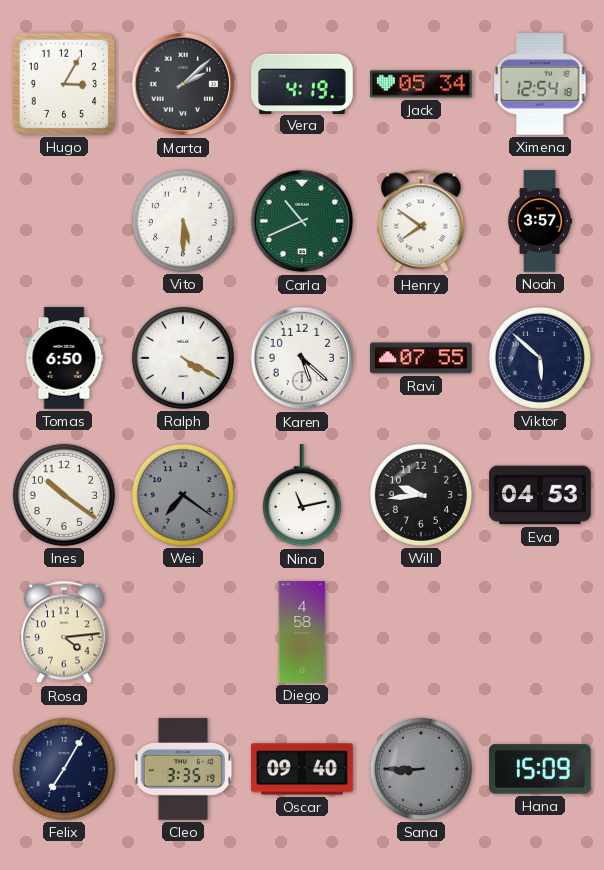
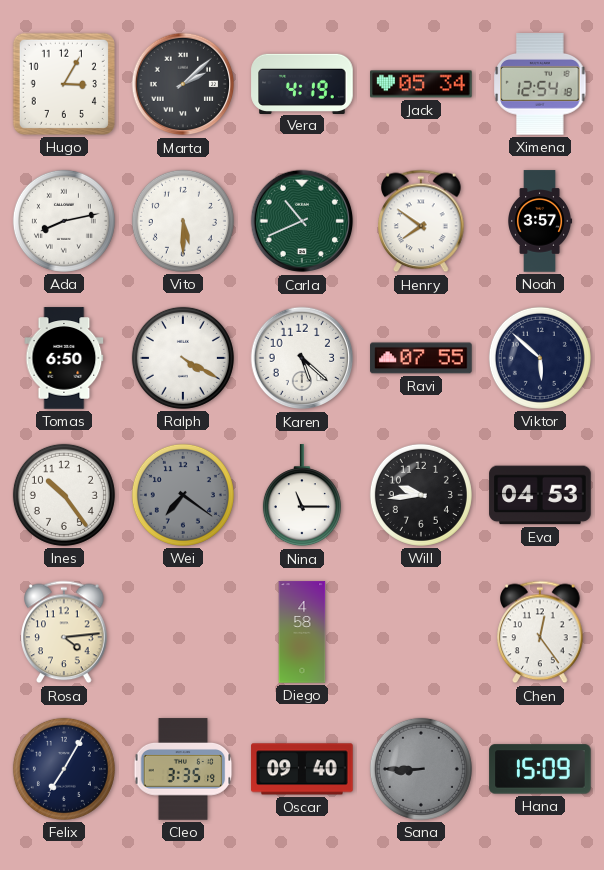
Ada: none -> 8:13
Ines: 10:21 -> 10:24
Nina: 11:13 -> 11:15
Chen: none -> 12:24
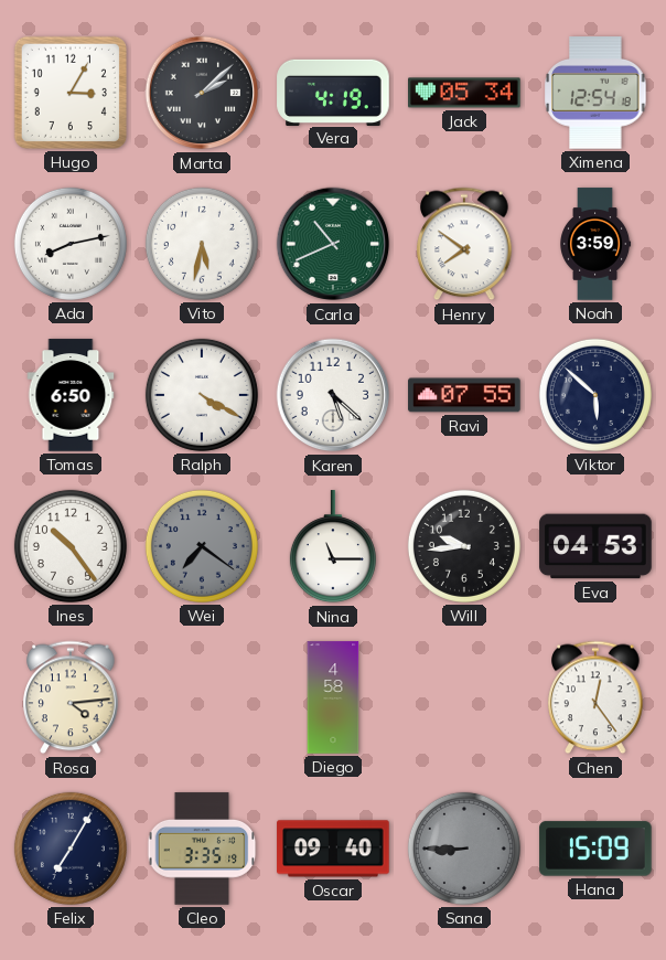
Vito: 5:30 -> 5:32
Noah: 3:57 -> 3:59
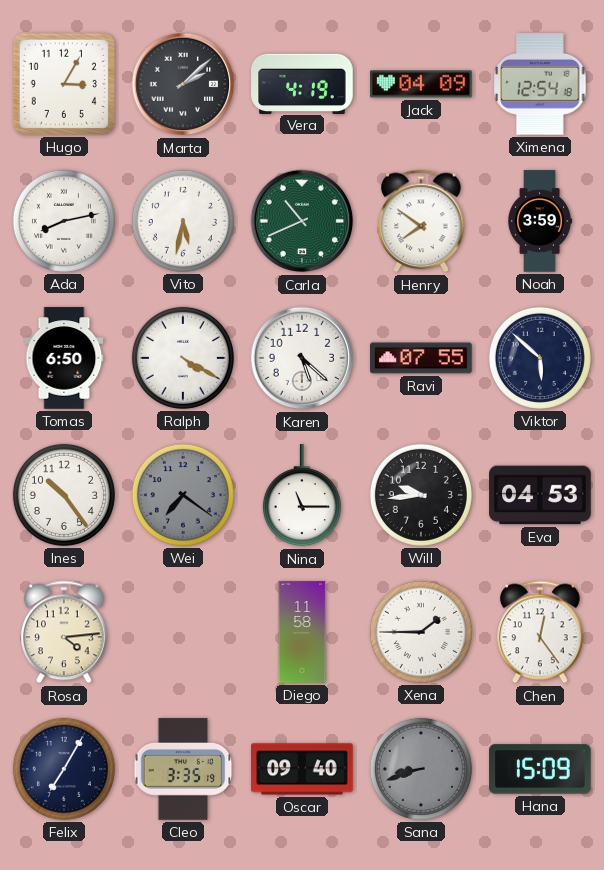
Jack: 05:34 -> 04:09
Diego: 4:58 -> 11:58
Xena: none -> 1:45
Sana: 8:45 -> 8:42
